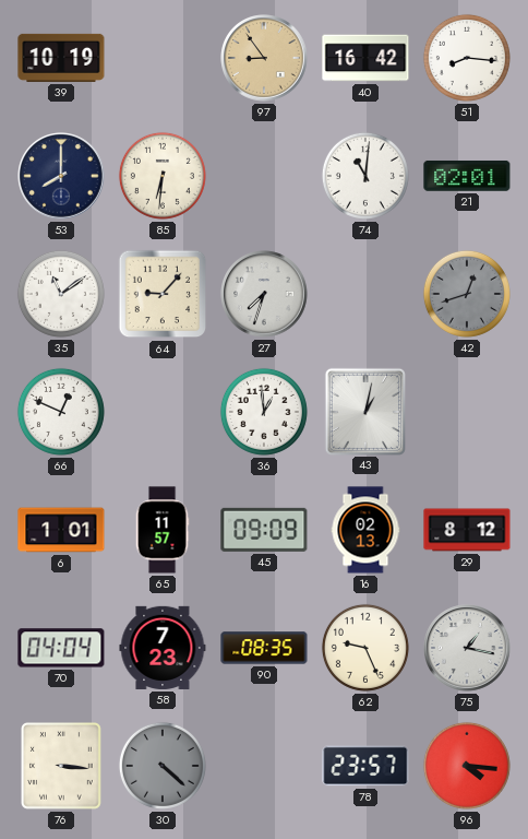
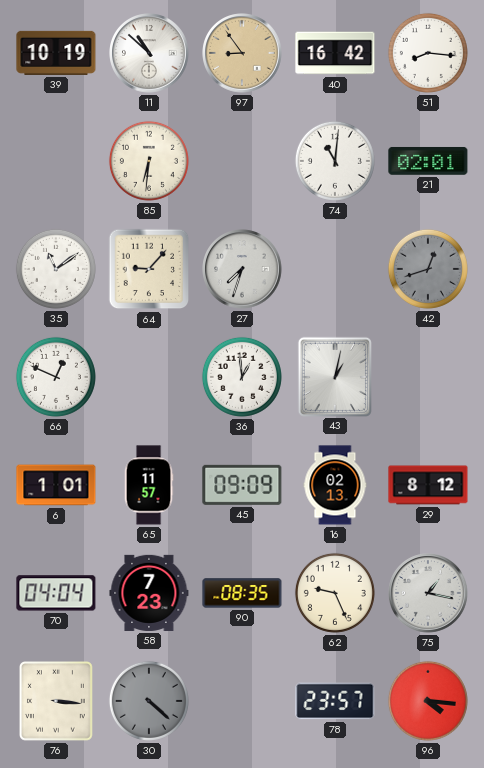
11: none -> 10:52
53: 8:00 -> none
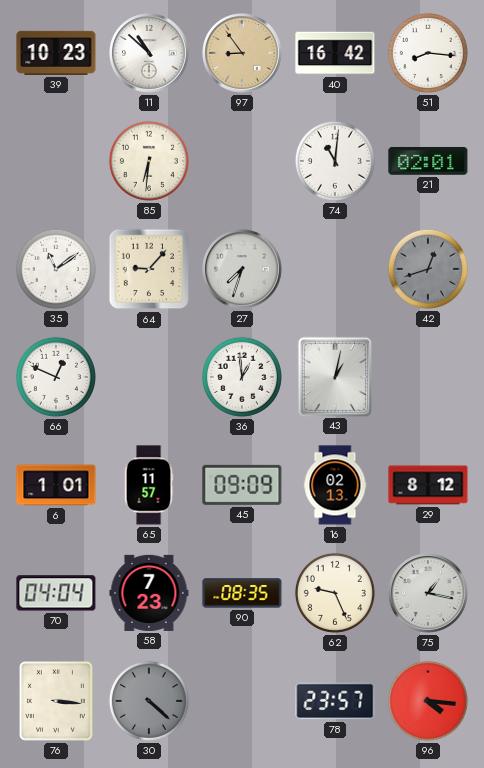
39: 10:19 -> 10:23
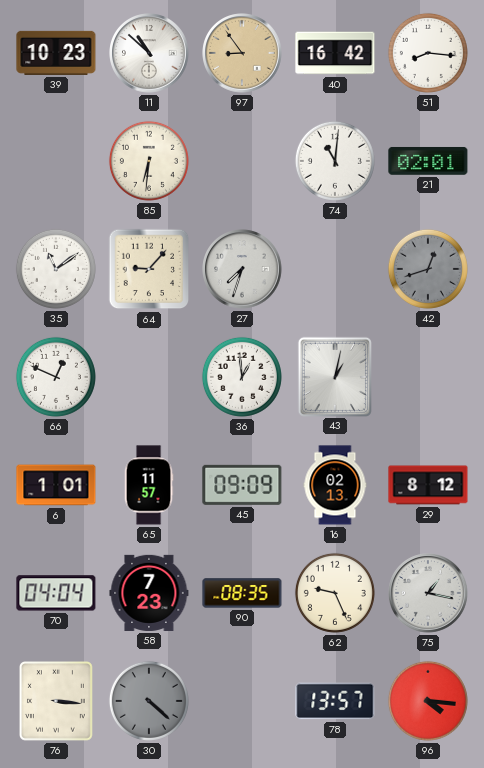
78: 23:57 -> 13:57
